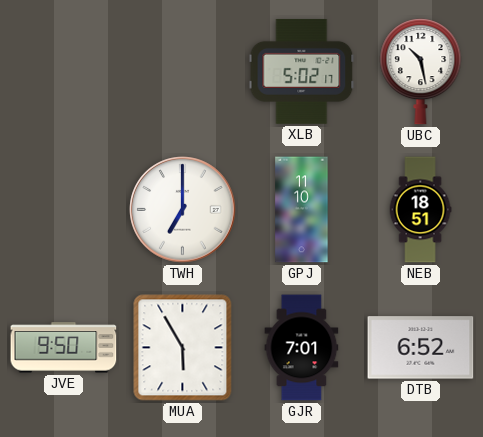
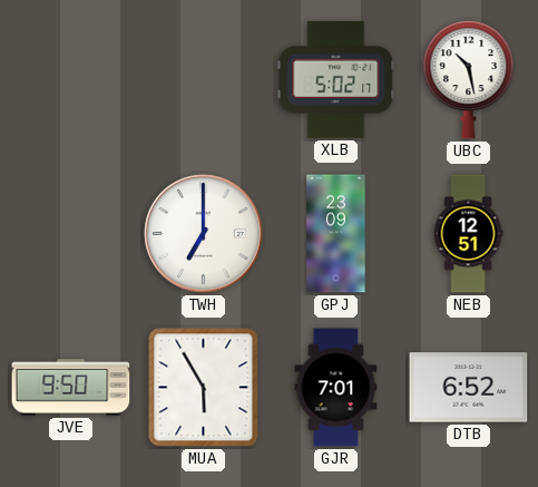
GPJ: 11:10 -> 23:09
NEB: 18:51 -> 12:51
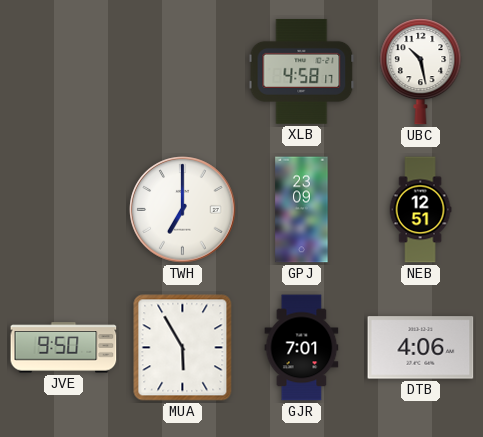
XLB: 5:02 -> 4:58
DTB: 6:52 -> 4:06
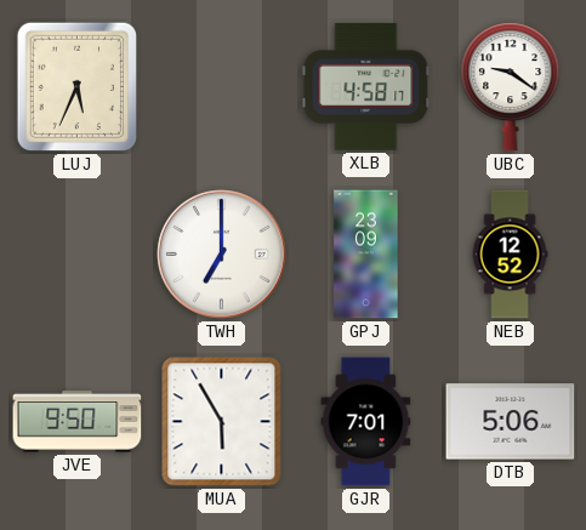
LUJ: none -> 5:34
UBC: 10:28 -> 9:21
NEB: 12:51 -> 12:52
DTB: 4:06 -> 5:06
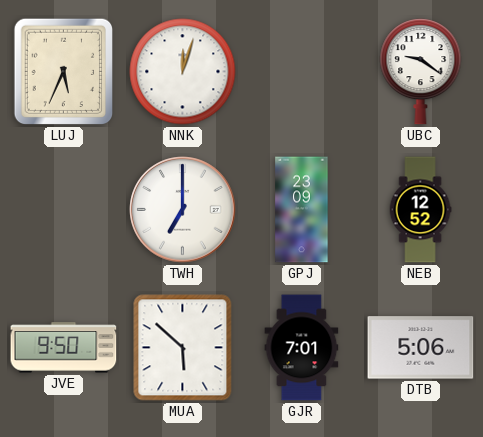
NNK: none -> 12:03
XLB: 4:58 -> none
MUA: 5:55 -> 5:52
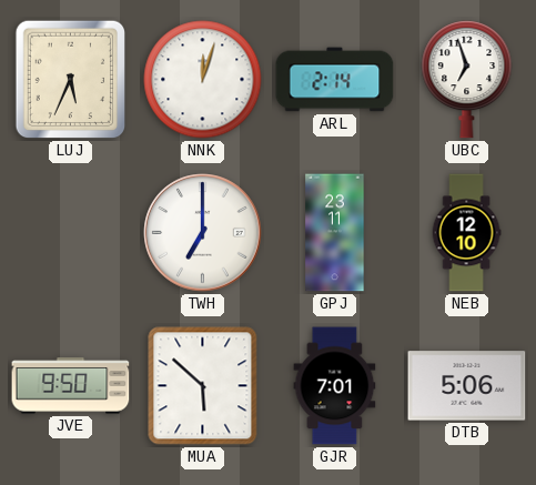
ARL: none -> 2:14
UBC: 9:21 -> 6:57
GPJ: 23:09 -> 23:11
NEB: 12:52 -> 12:10
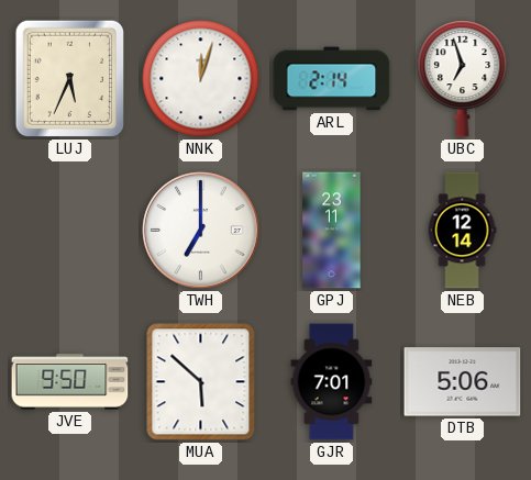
NEB: 12:10 -> 12:14
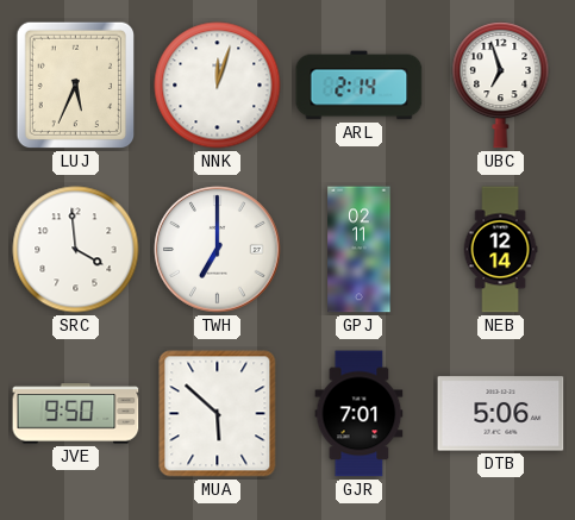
SRC: none -> 3:59
GPJ: 23:11 -> 02:11
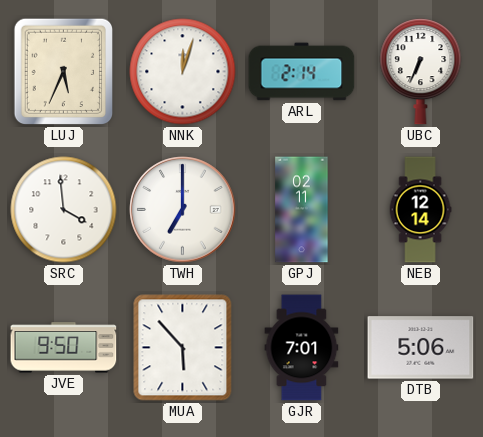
UBC: 6:57 -> 6:34
MUA: 5:52 -> 5:53
